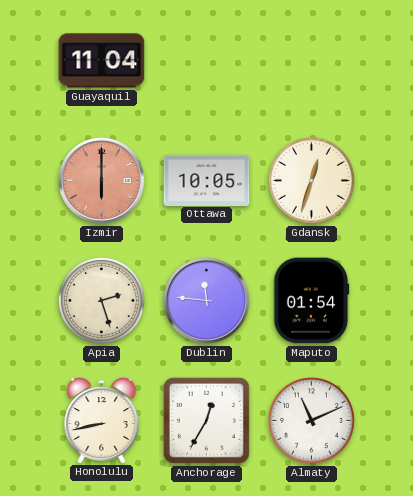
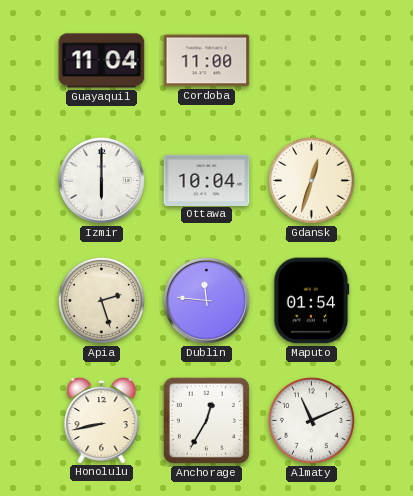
Cordoba: none -> 11:00
Izmir dial: salmon -> white
Ottawa: 10:05 -> 10:04
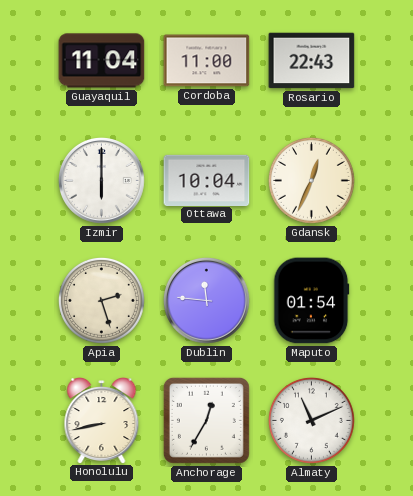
Rosario: none -> 22:43
Gdansk: 12:33 -> 12:34
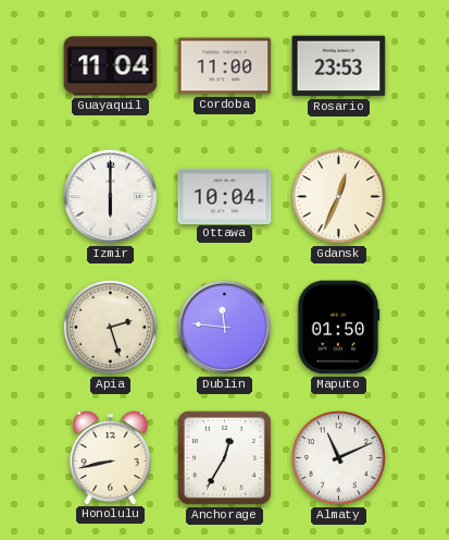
Rosario: 22:43 -> 23:53
Maputo: 01:54 -> 01:50
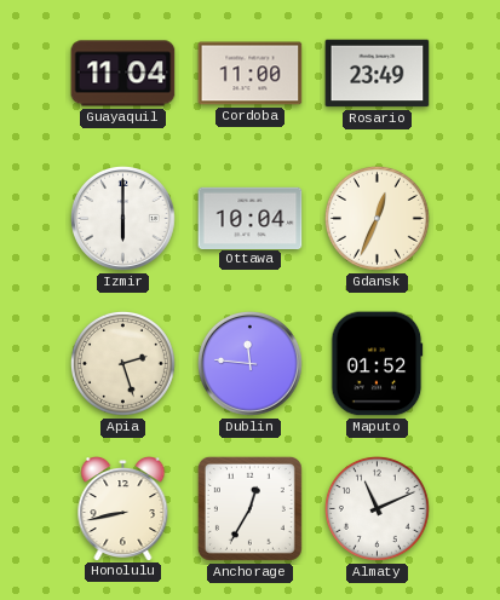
Rosario: 23:53 -> 23:49
Maputo: 01:50 -> 01:52
